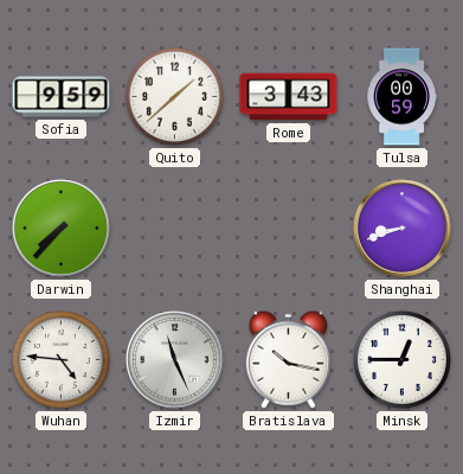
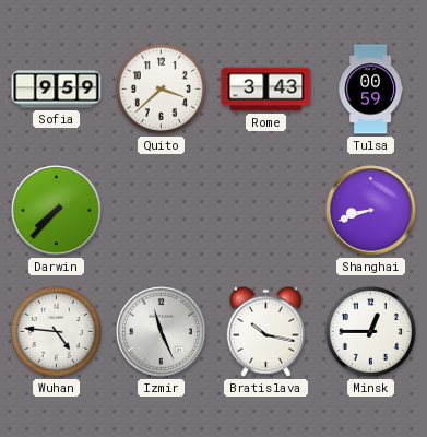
Quito: 1:38 -> 3:38
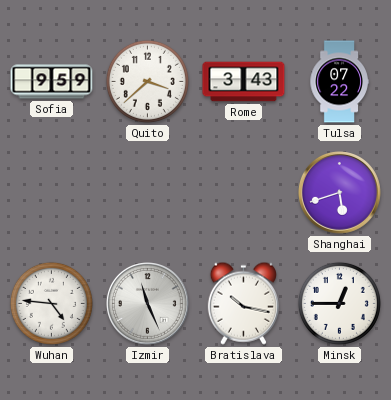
Tulsa: 00:59 -> 07:22
Darwin: 7:37 -> none
Shanghai: 8:42 -> 5:42
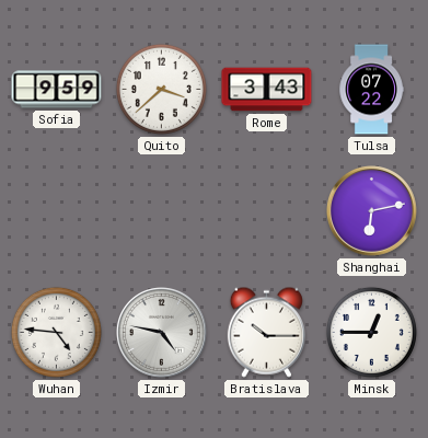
Shanghai: 5:42 -> 6:13
Izmir: 11:26 -> 4:47
Bratislava: 10:17 -> 10:15
